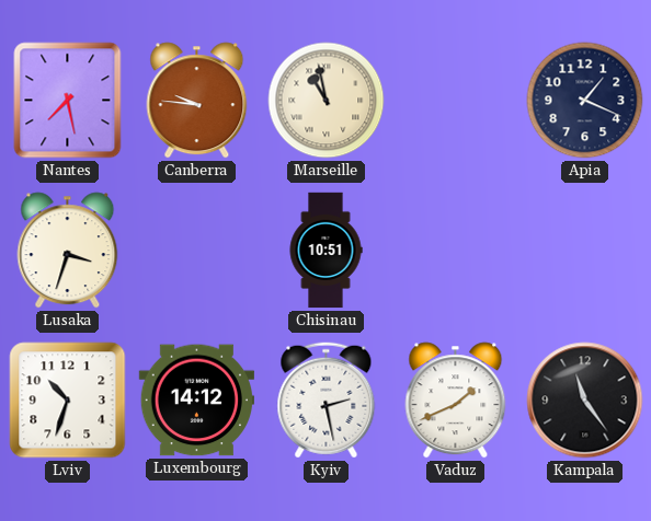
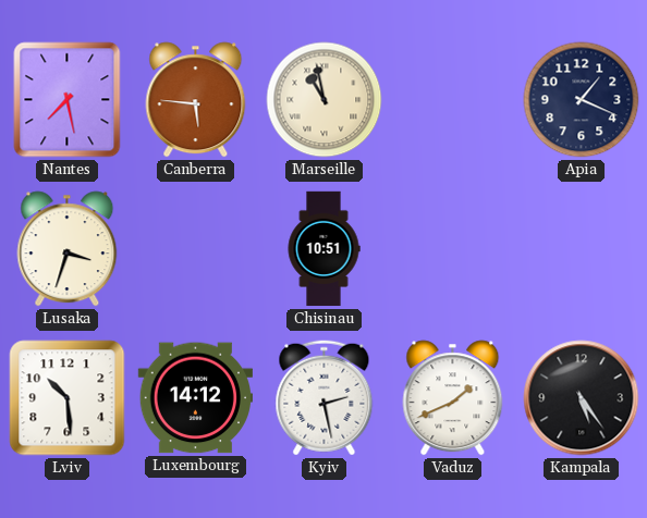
Canberra: 9:46 -> 5:46
Lviv: 10:33 -> 10:29
Kampala: 11:24 -> 5:24
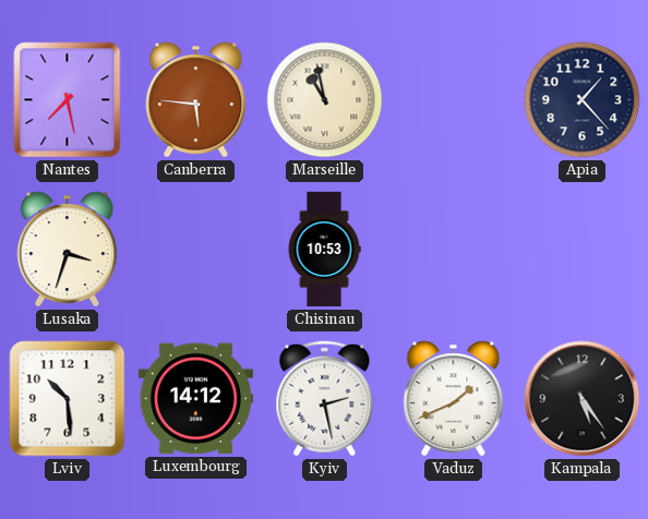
Apia: 1:19 -> 1:23
Chisinau: 10:51 -> 10:53
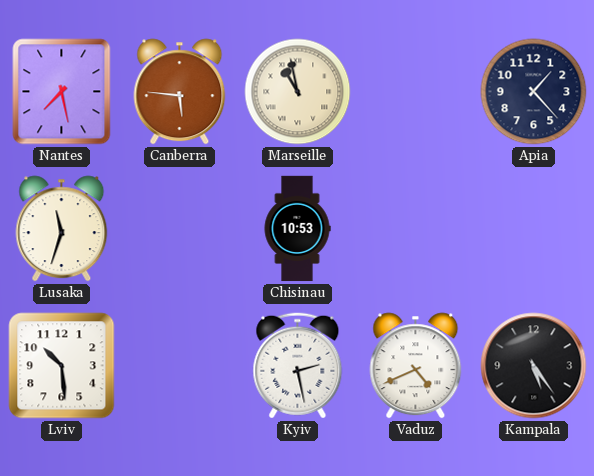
Lusaka: 3:33 -> 11:33
Luxembourg: 14:12 -> none
Vaduz: 1:41 -> 4:41
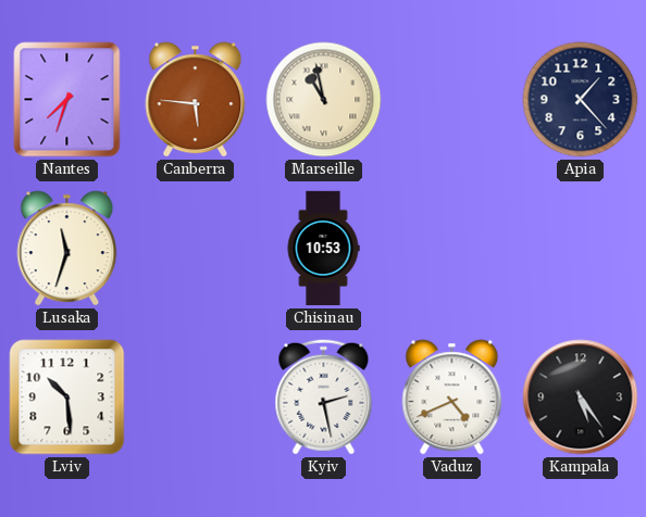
Nantes: 7:28 -> 7:33
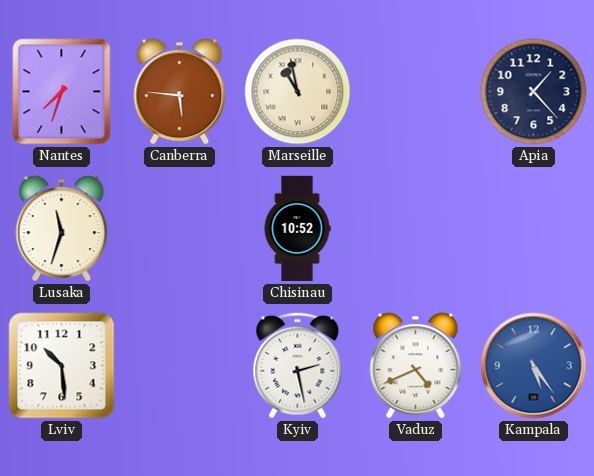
Chisinau: 10:53 -> 10:52
Kampala dial: black -> blue
